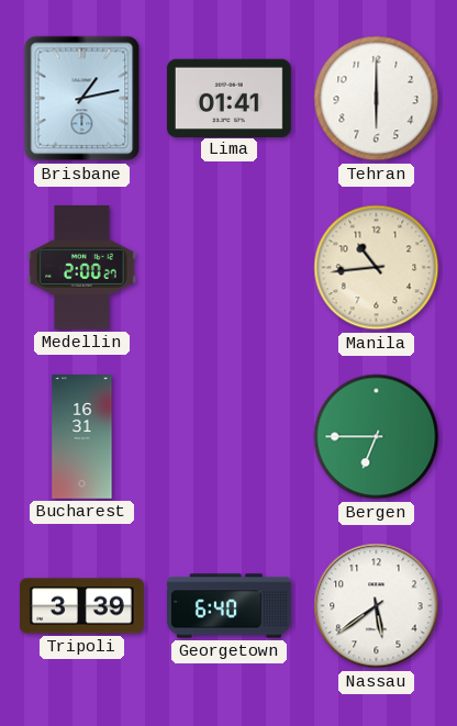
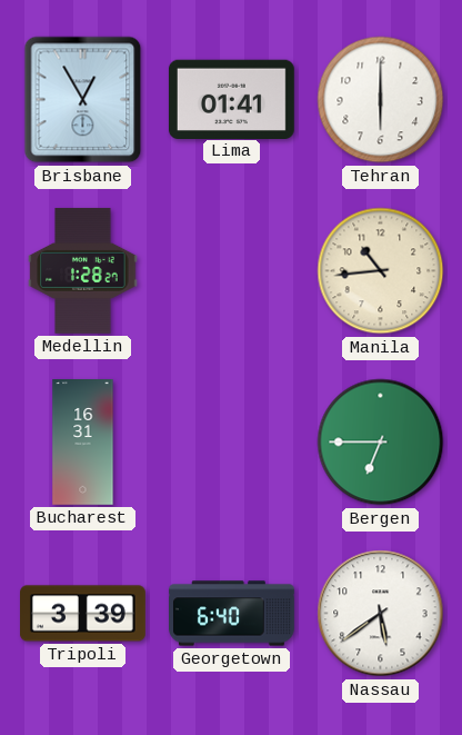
Brisbane: 1:13 -> 12:55
Medellin: 2:00 -> 1:28
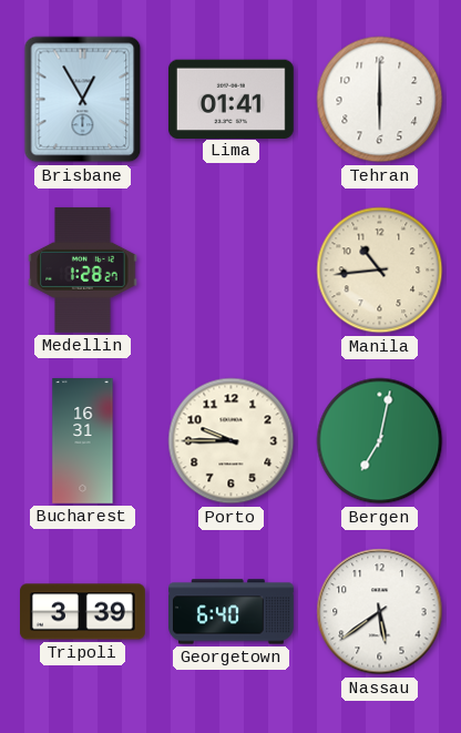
Porto: none -> 9:45
Bergen: 6:45 -> 7:02
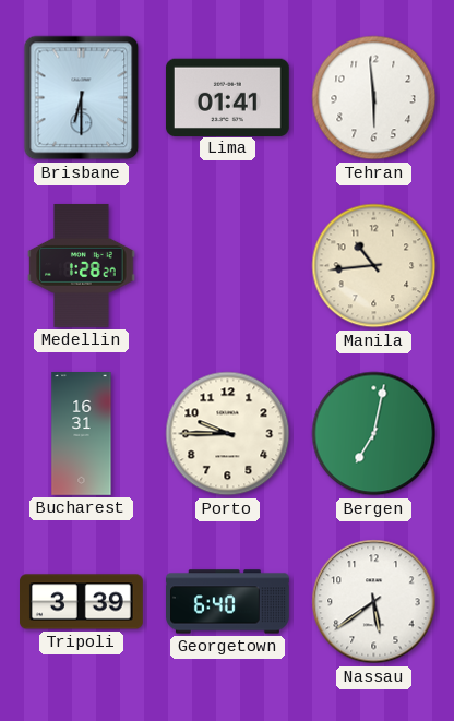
Brisbane: 12:55 -> 6:30
Tehran: 6:00 -> 5:59
